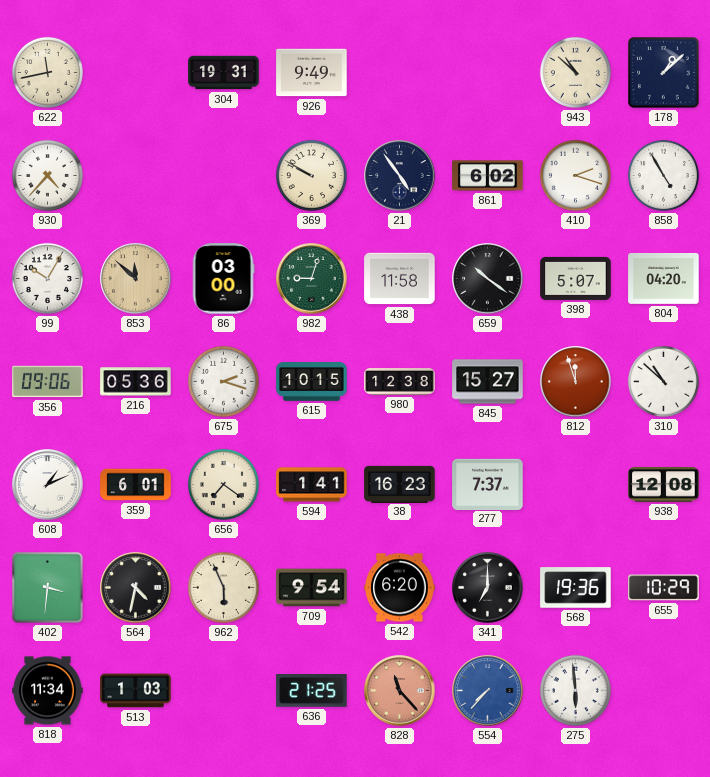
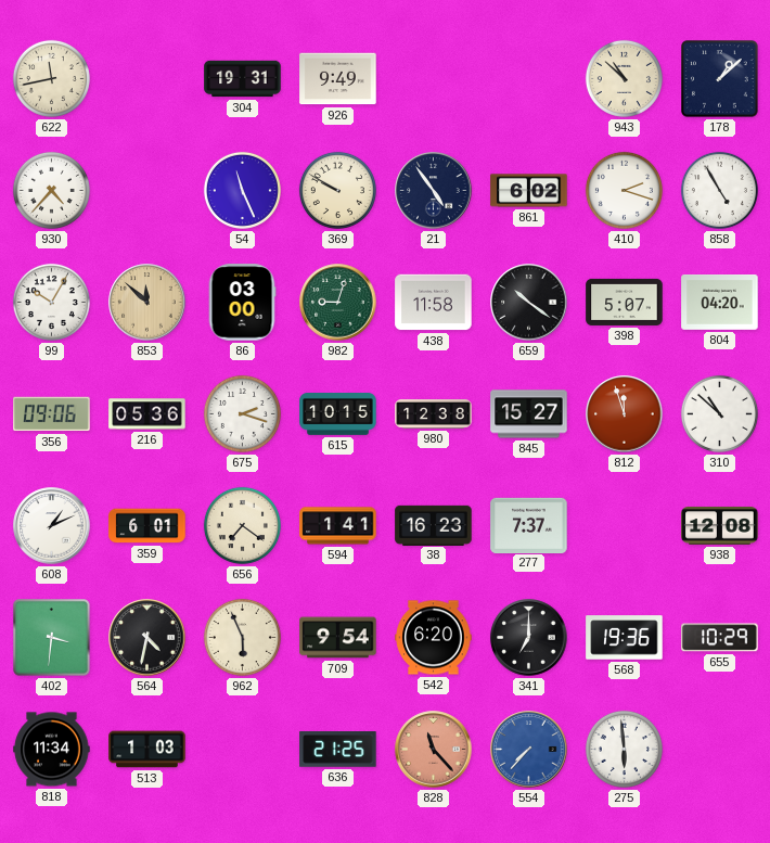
54: none -> 11:26
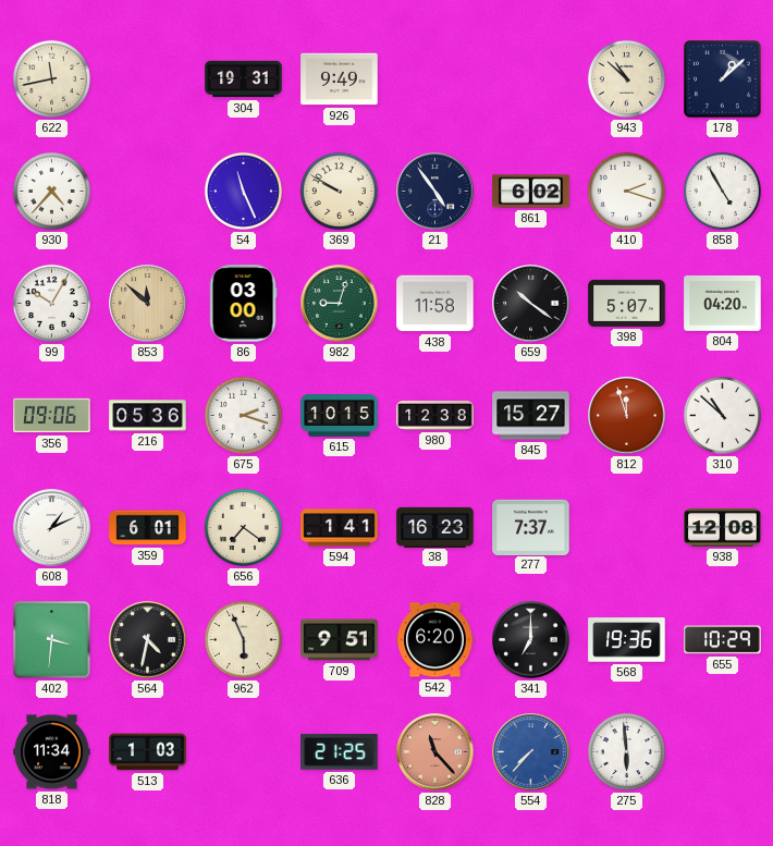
709: 9:54 -> 9:51
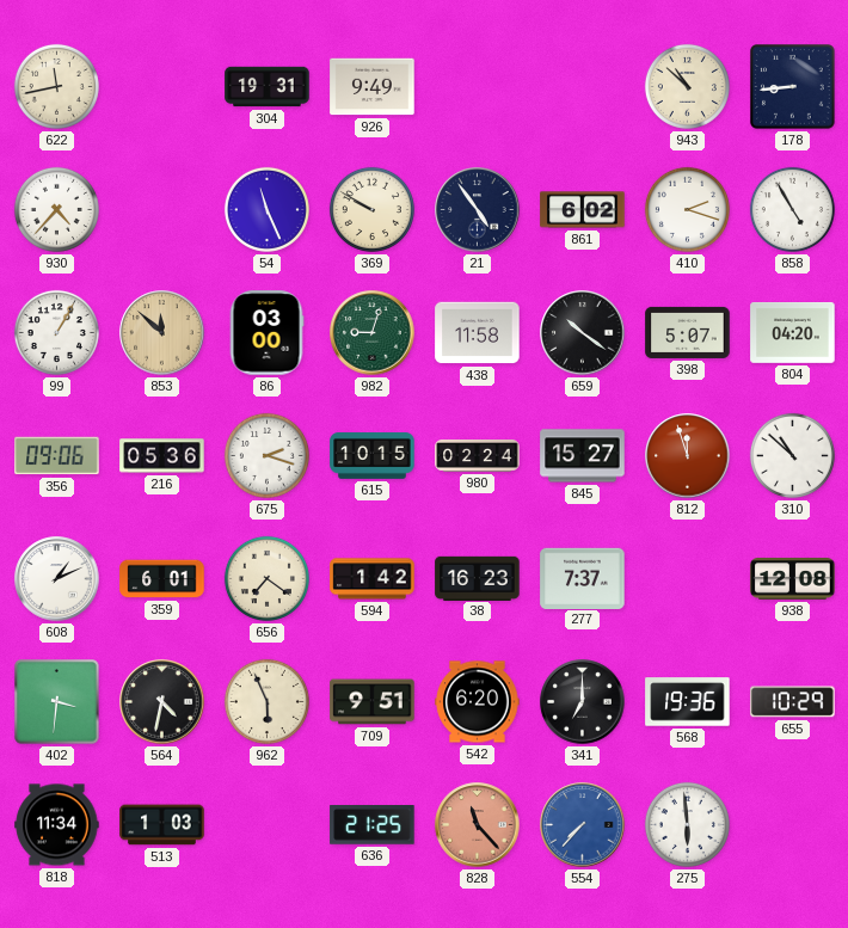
178: 1:08 -> 8:44
99: 10:05 -> 1:05
980: 12:38 -> 02:24
594: 1:41 -> 1:42
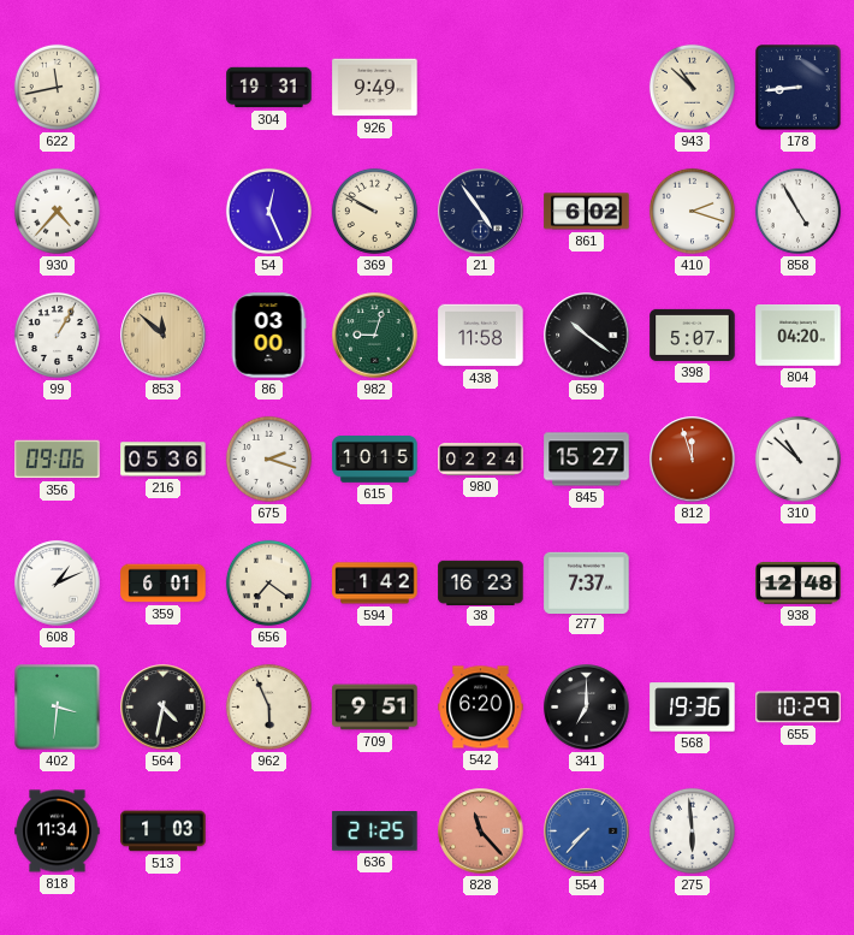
54: 11:26 -> 12:26
938: 12:08 -> 12:48
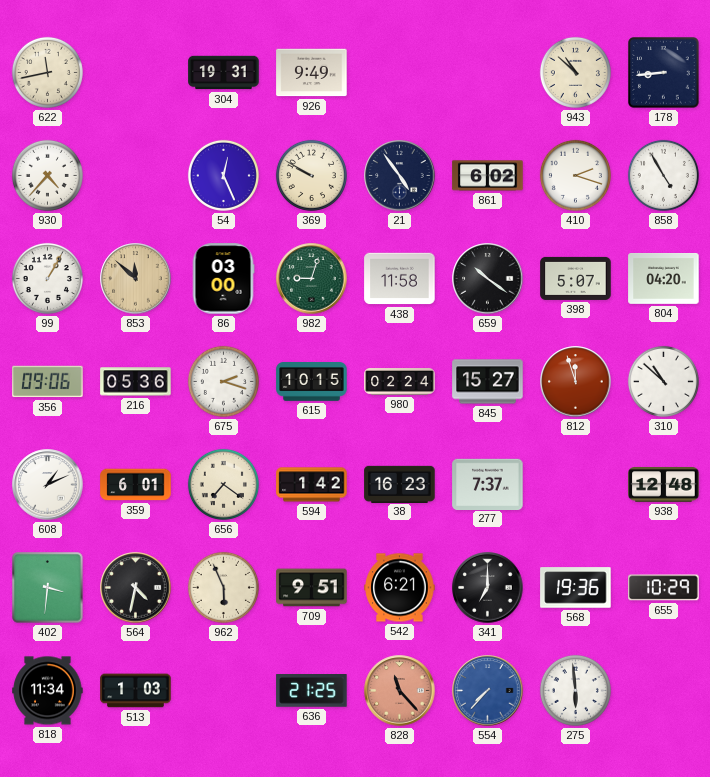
542: 6:20 -> 6:21
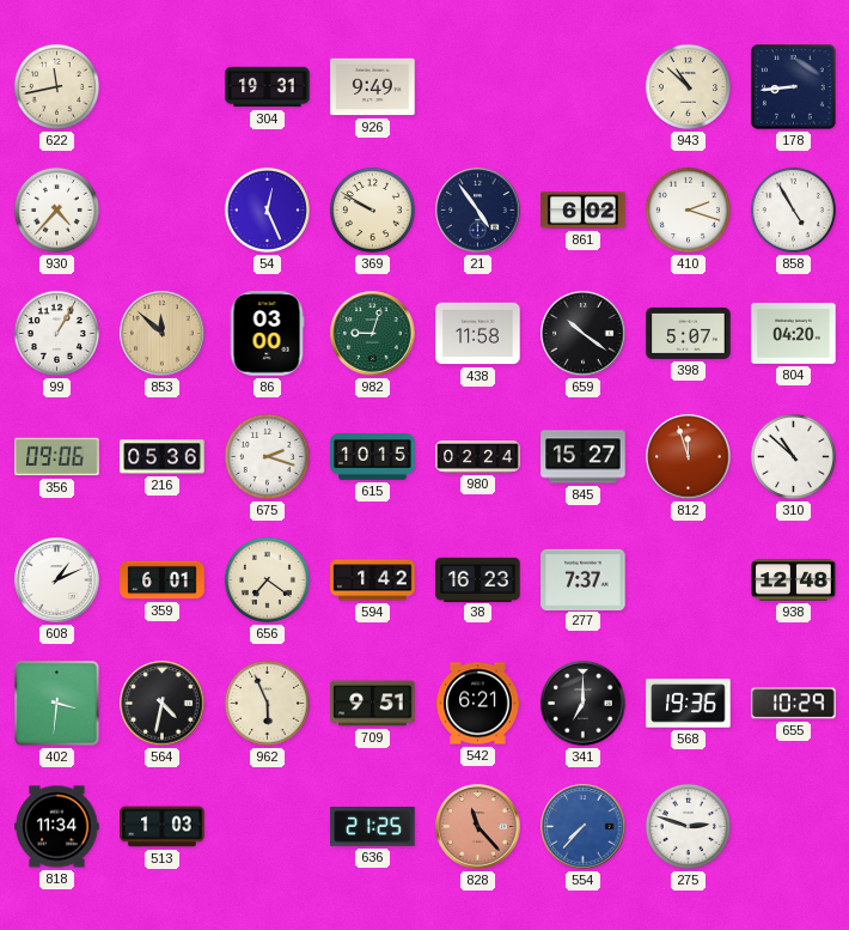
275: 5:59 -> 2:48
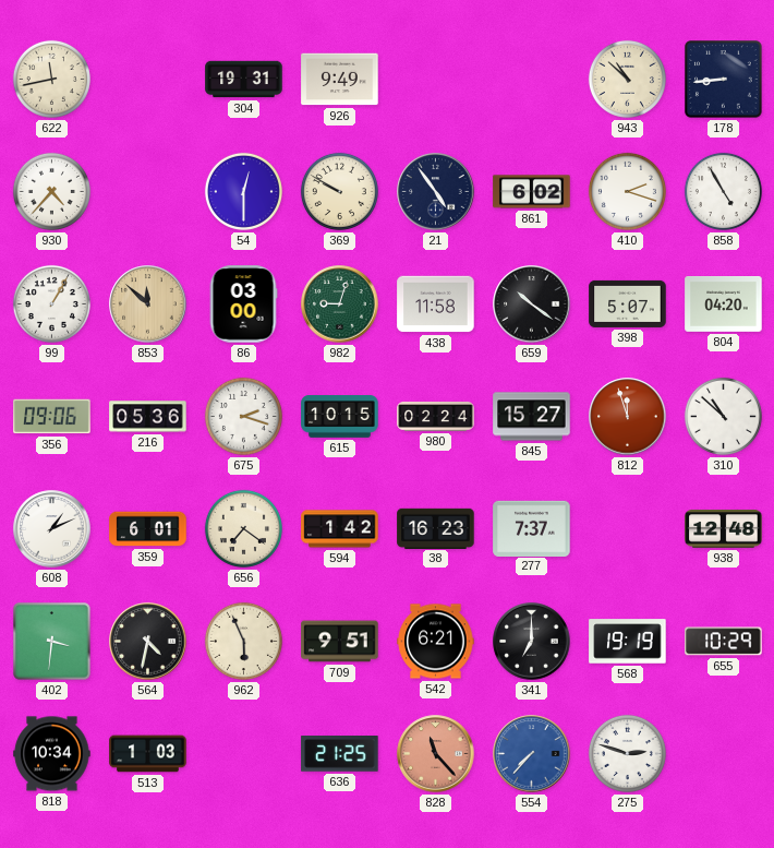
54: 12:26 -> 12:30
568: 19:36 -> 19:19
818: 11:34 -> 10:34
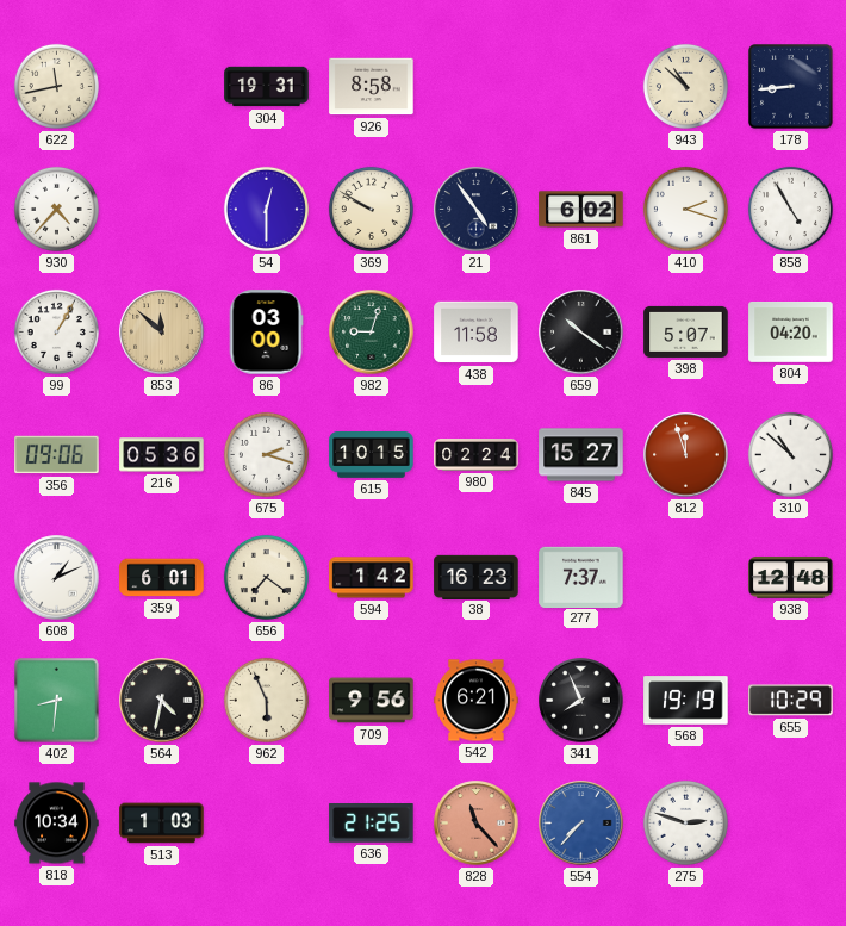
926: 9:49 -> 8:58
402: 3:31 -> 8:31
709: 9:51 -> 9:56
341: 7:00 -> 7:56
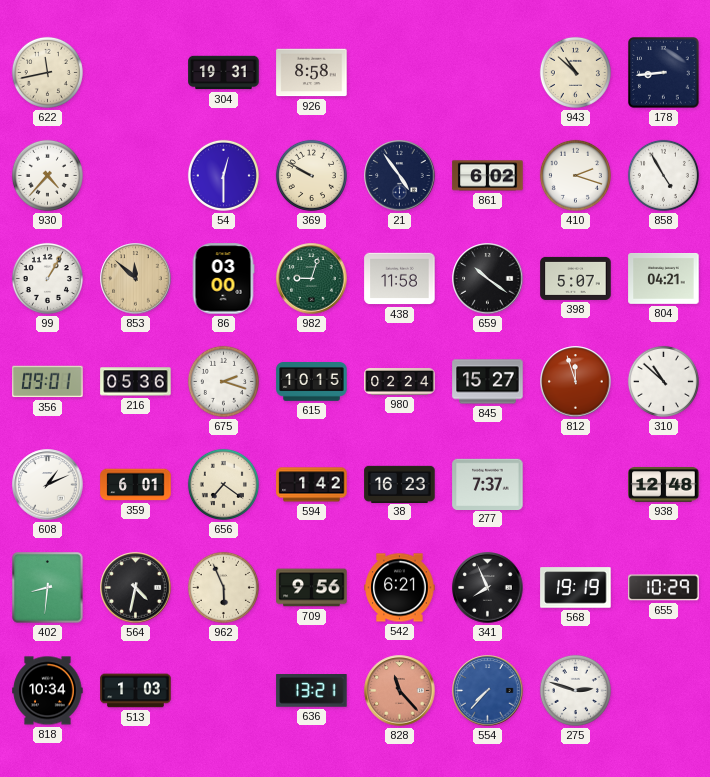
804: 04:20 -> 04:21
356: 09:06 -> 09:01
636: 21:25 -> 13:21
